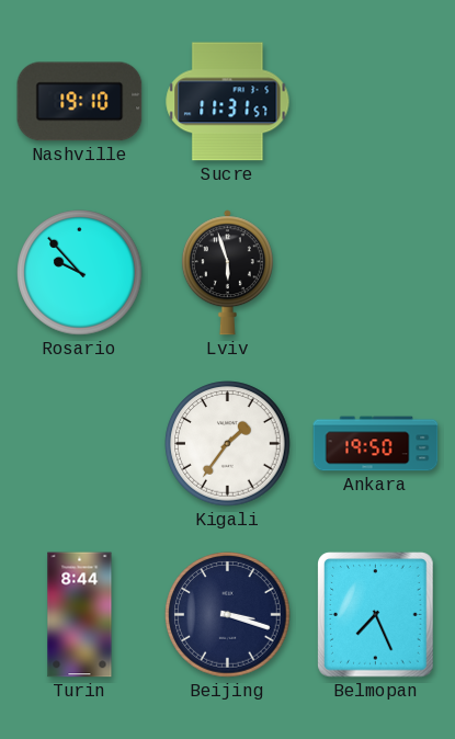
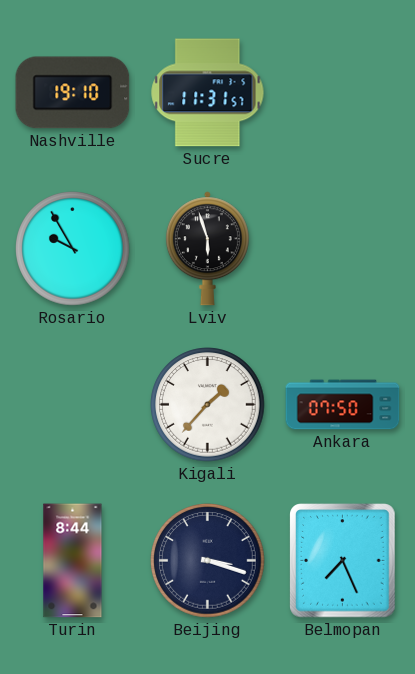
Rosario: 9:53 -> 9:55
Kigali: 1:36 -> 1:37
Ankara: 19:50 -> 07:50
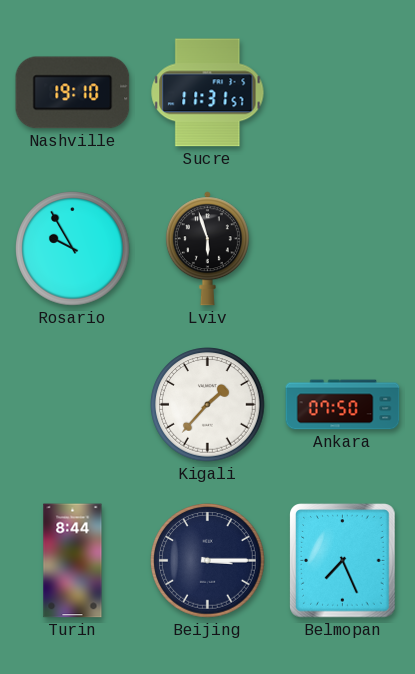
Beijing: 3:18 -> 3:15
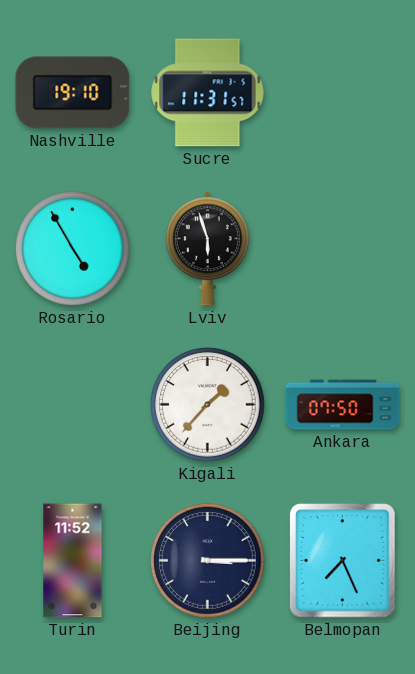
Rosario: 9:55 -> 4:55
Turin: 8:44 -> 11:52
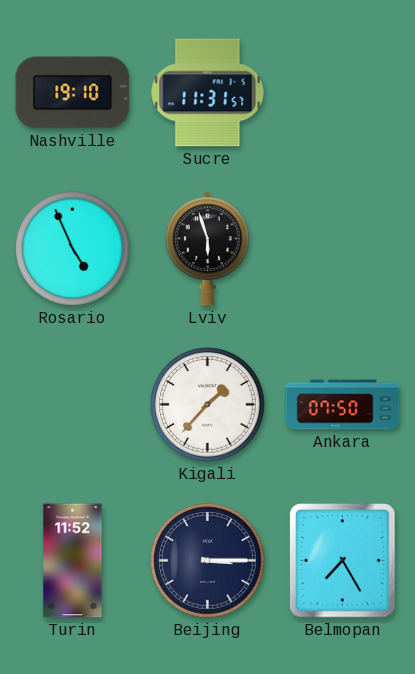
Rosario: 4:55 -> 4:56
Belmopan: 7:26 -> 7:25
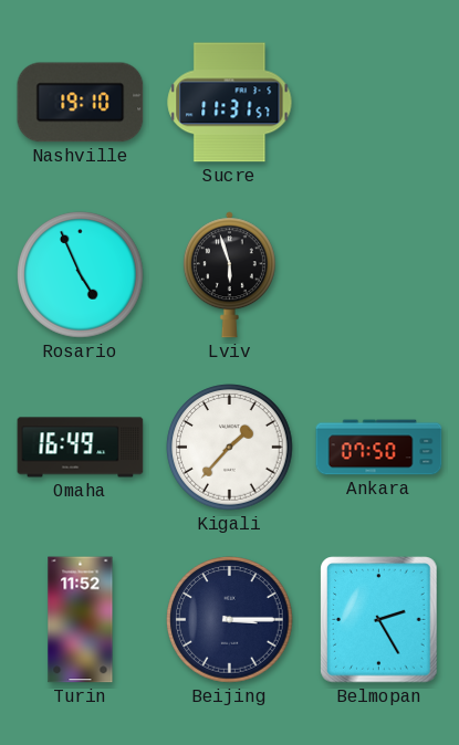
Omaha: none -> 16:49
Belmopan: 7:25 -> 2:25
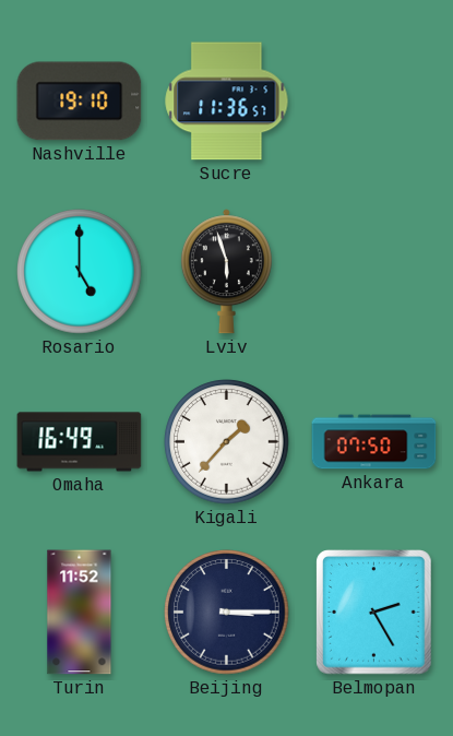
Sucre: 11:31 -> 11:36
Rosario: 4:56 -> 5:00
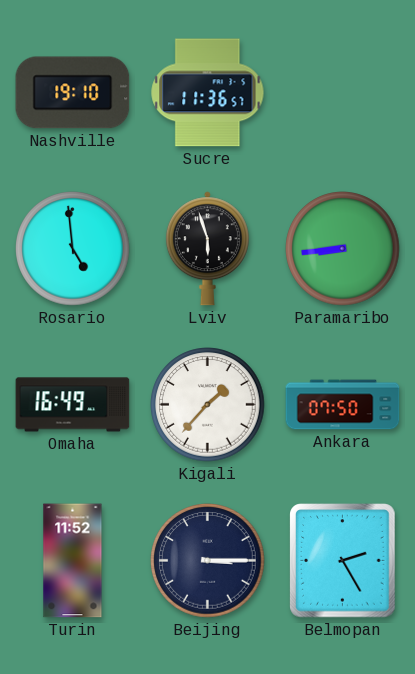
Rosario: 5:00 -> 4:59
Paramaribo: none -> 8:44
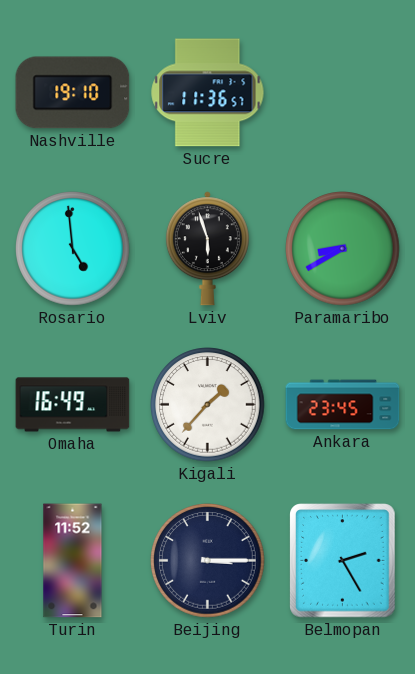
Paramaribo: 8:44 -> 8:40
Ankara: 07:50 -> 23:45
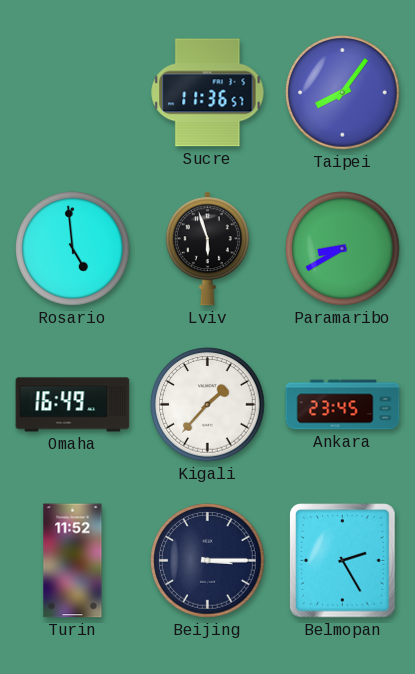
Nashville: 19:10 -> none
Taipei: none -> 8:06
